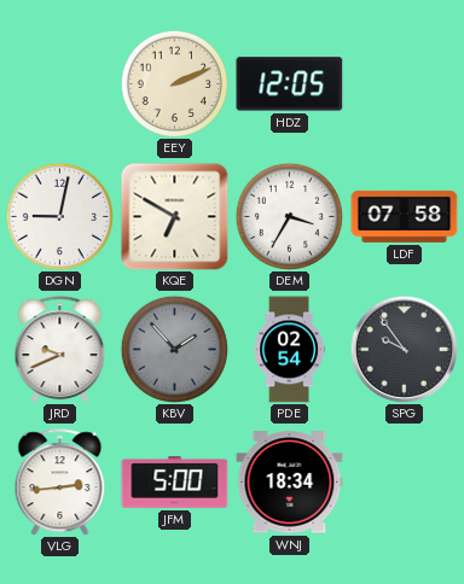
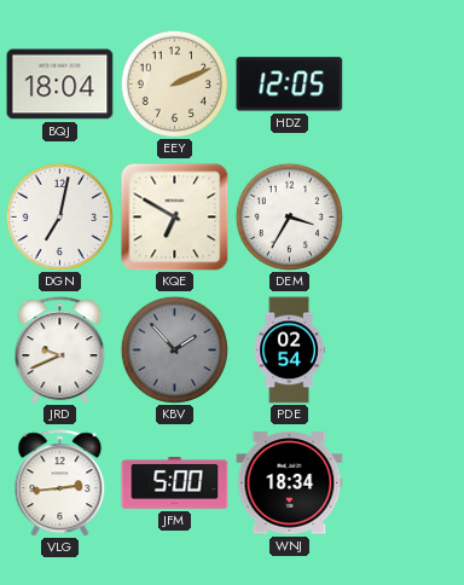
BQJ: none -> 18:04
DGN: 9:02 -> 7:02
LDF: 07:58 -> none
SPG: 9:54 -> none
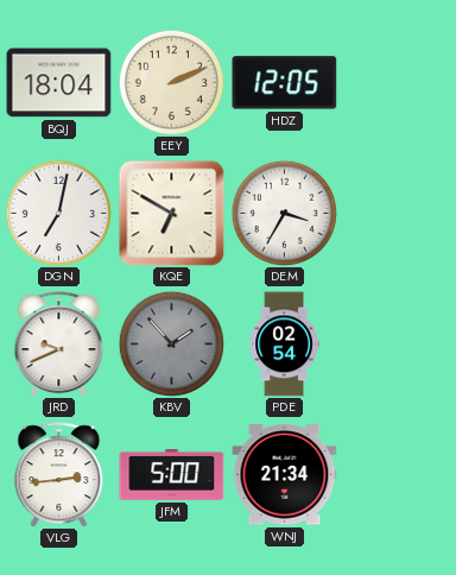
WNJ: 18:34 -> 21:34
